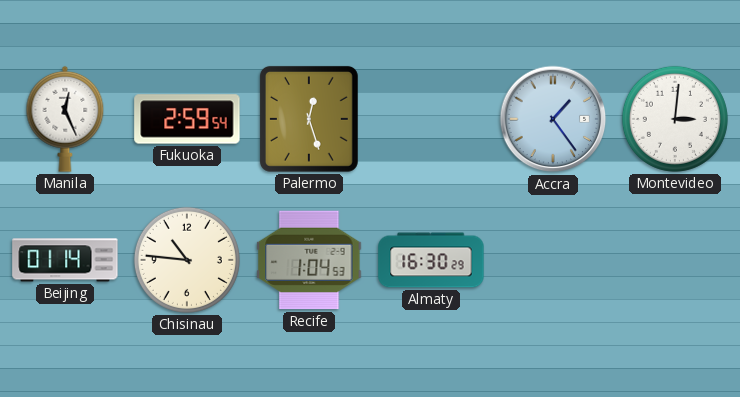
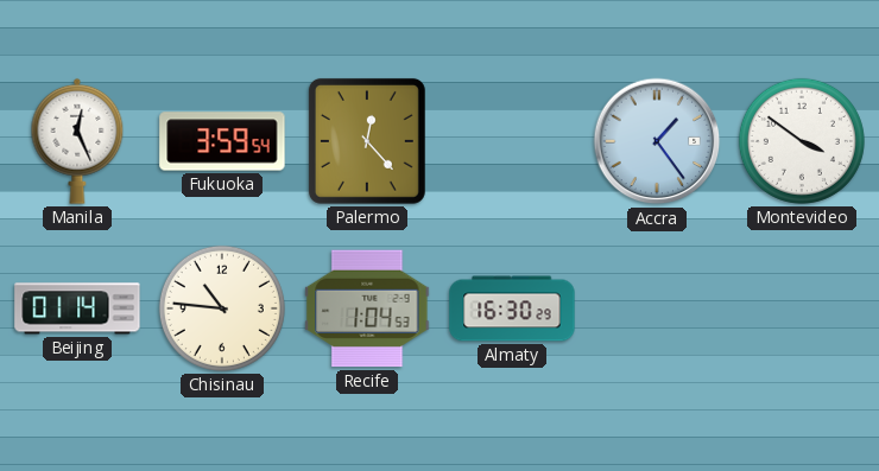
Fukuoka: 2:59 -> 3:59
Palermo: 12:27 -> 12:23
Montevideo: 3:01 -> 3:51
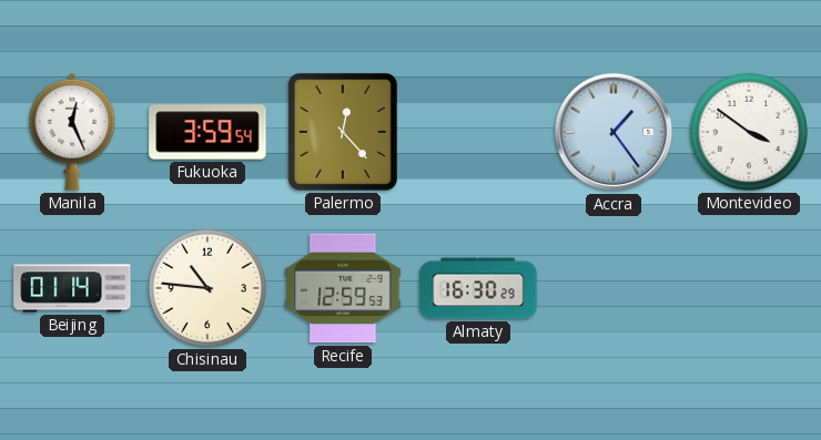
Recife: 1:04 -> 12:59
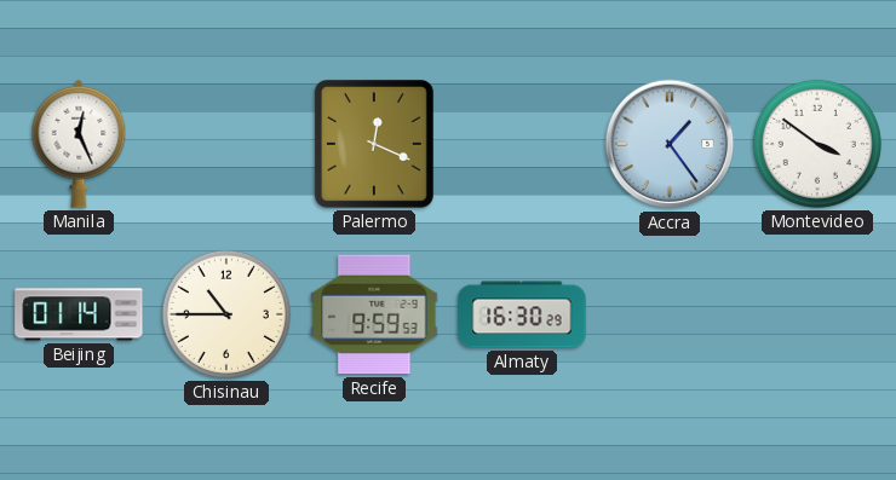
Fukuoka: 3:59 -> none
Palermo: 12:23 -> 12:19
Chisinau: 10:46 -> 10:45
Recife: 12:59 -> 9:59
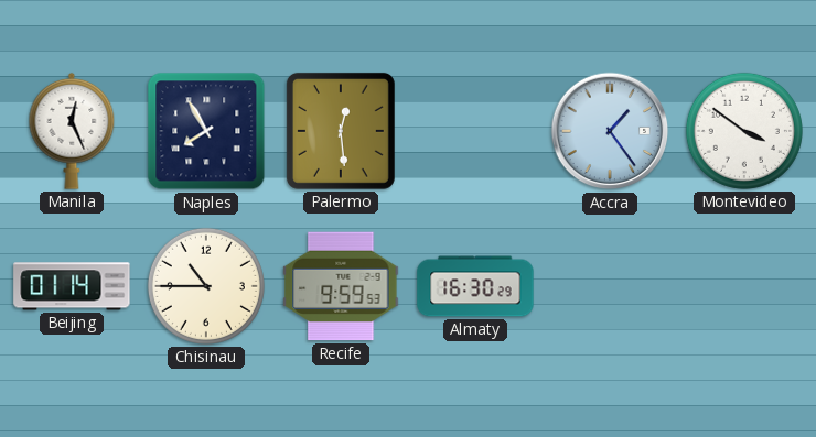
Naples: none -> 7:55
Palermo: 12:19 -> 12:29
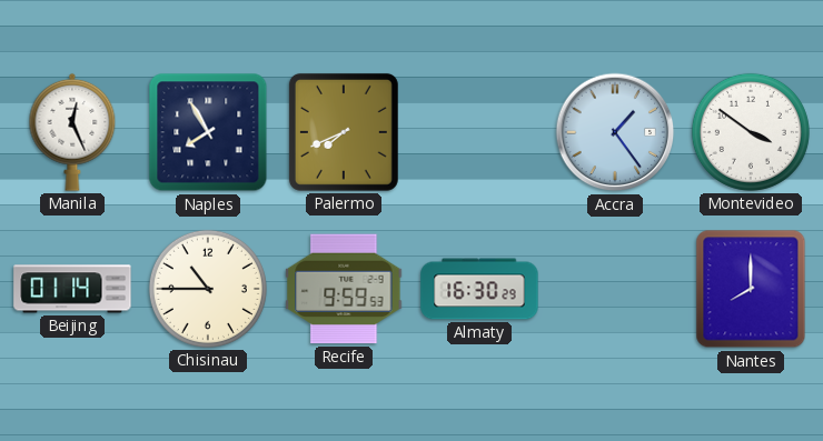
Palermo: 12:29 -> 7:41
Nantes: none -> 8:00
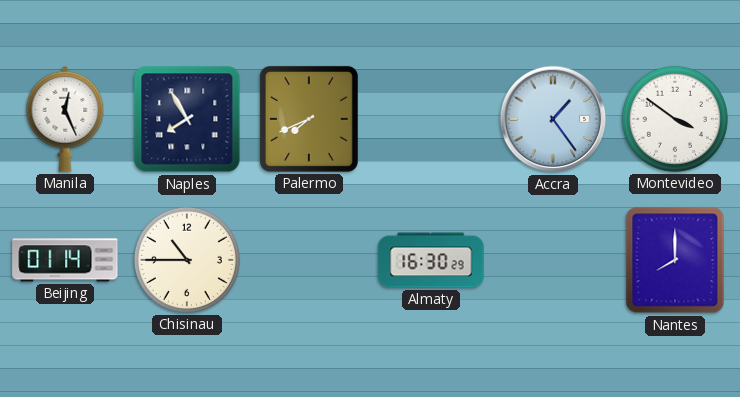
Recife: 9:59 -> none
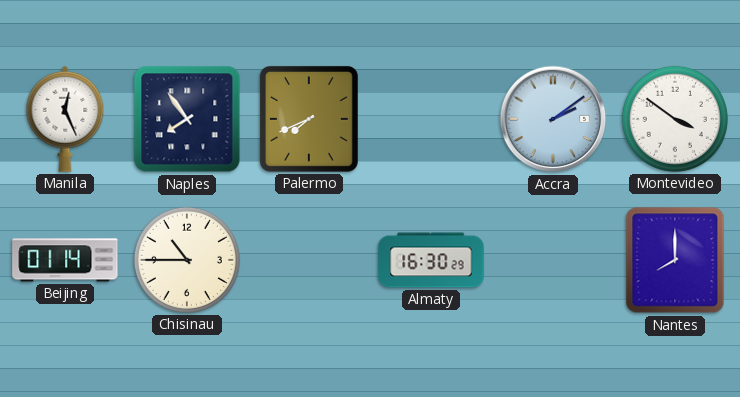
Naples: 7:55 -> 7:54
Accra: 1:24 -> 2:09
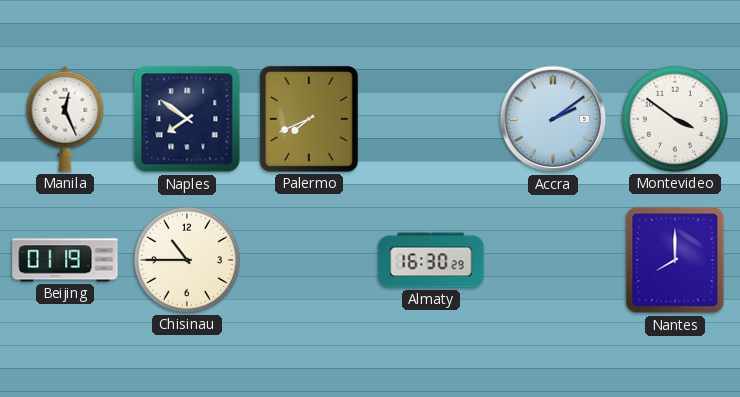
Naples: 7:54 -> 7:51
Beijing: 01:14 -> 01:19
